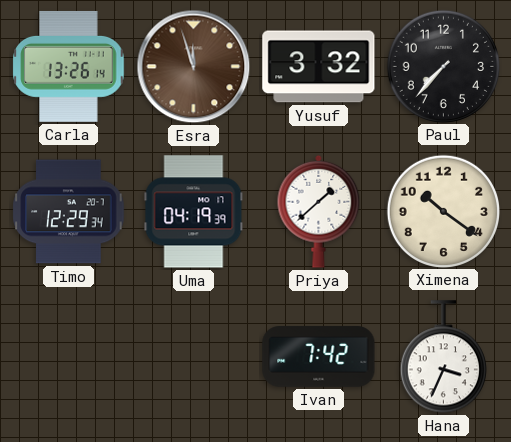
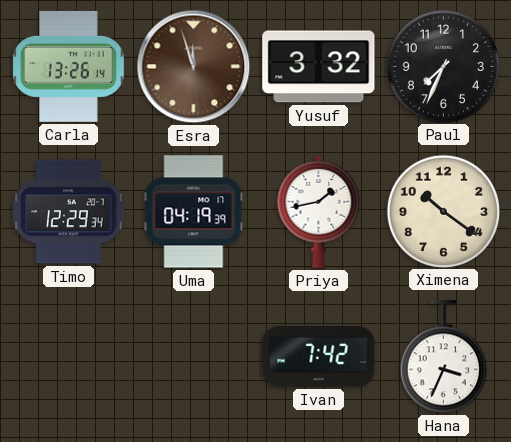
Paul: 7:37 -> 7:34
Priya: 1:38 -> 1:43
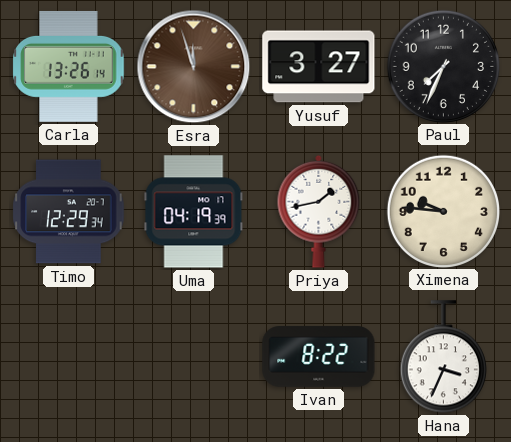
Yusuf: 3:32 -> 3:27
Ximena: 10:21 -> 9:46
Ivan: 7:42 -> 8:22
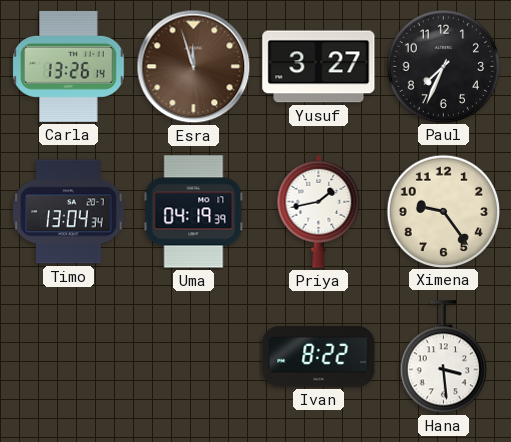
Timo: 12:29 -> 13:04
Ximena: 9:46 -> 9:24
Hana: 3:34 -> 3:29
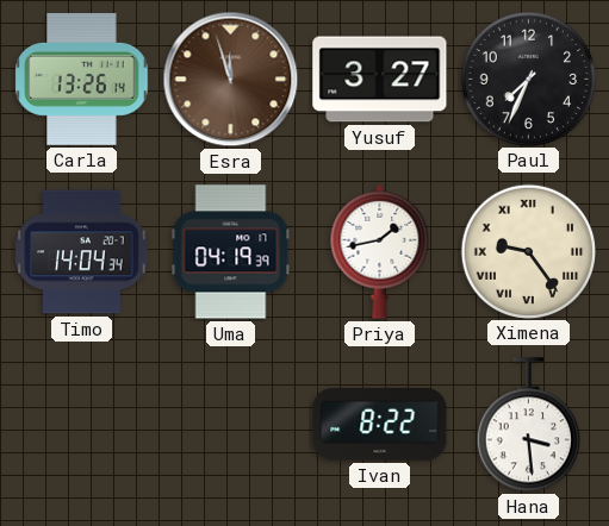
Timo: 13:04 -> 14:04
Ximena numerals: Arabic -> Roman
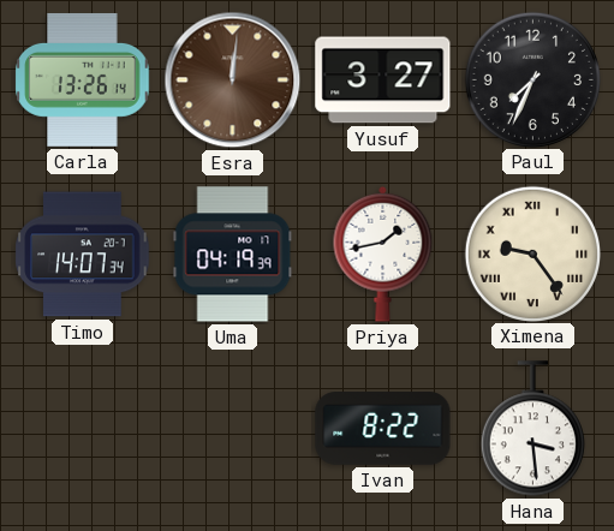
Esra: 11:57 -> 12:01
Timo: 14:04 -> 14:07
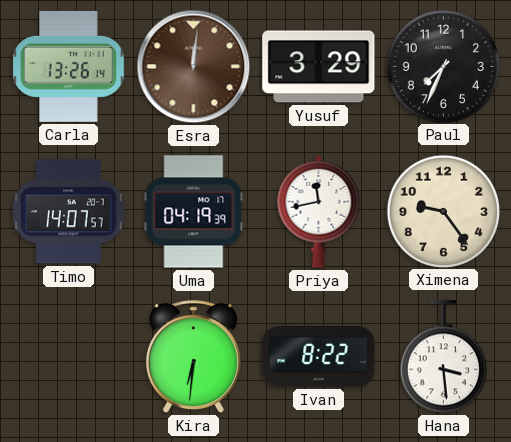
Yusuf: 3:27 -> 3:29
Timo: 14:07:34 -> 14:07:57
Priya: 1:43 -> 11:43
Ximena numerals: Roman -> Arabic
Kira: none -> 6:31
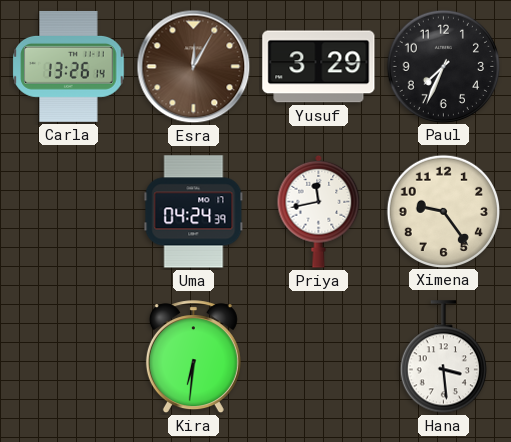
Esra: 12:01 -> 12:05
Timo: 14:07 -> none
Uma: 04:19 -> 04:24
Ivan: 8:22 -> none
